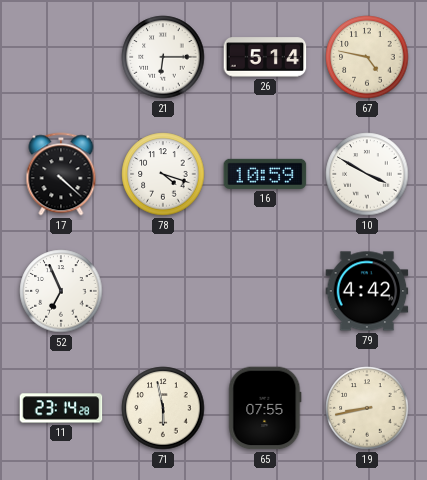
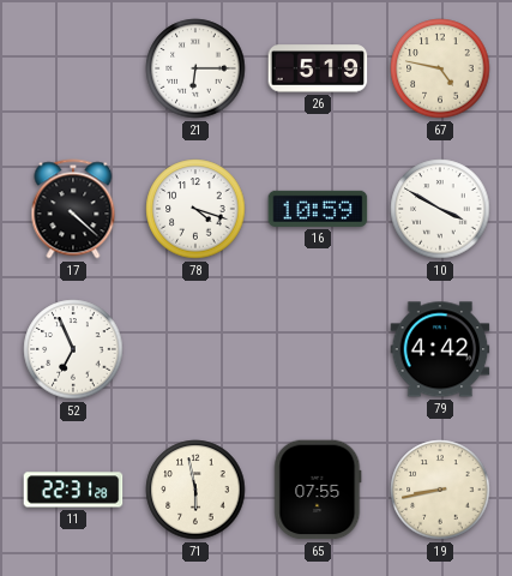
26: 5:14 -> 5:19
11: 23:14 -> 22:31
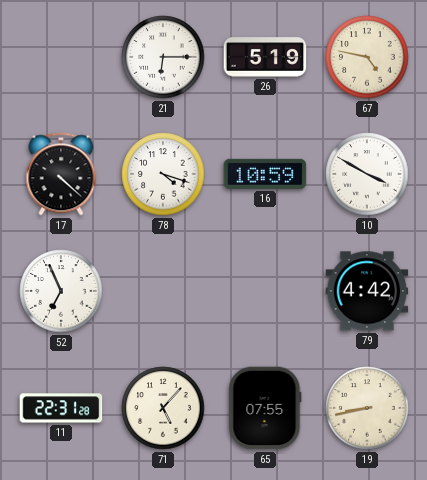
71: 5:58 -> 5:07
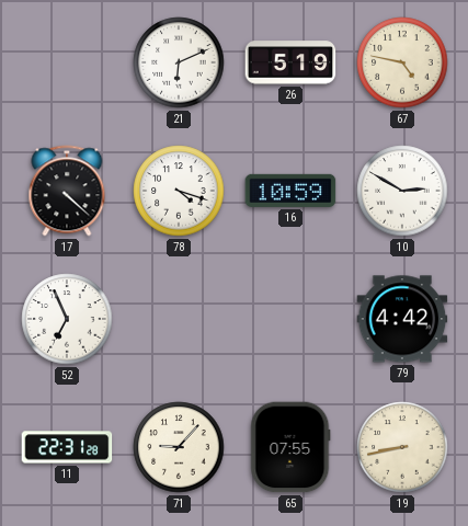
21: 6:15 -> 6:11
10: 3:50 -> 2:50
71: 5:07 -> 9:07
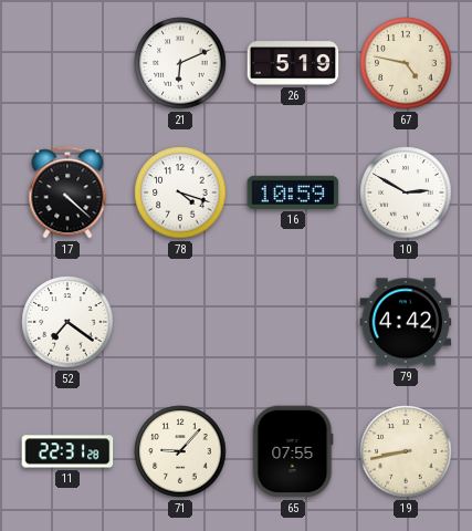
52: 6:56 -> 7:21
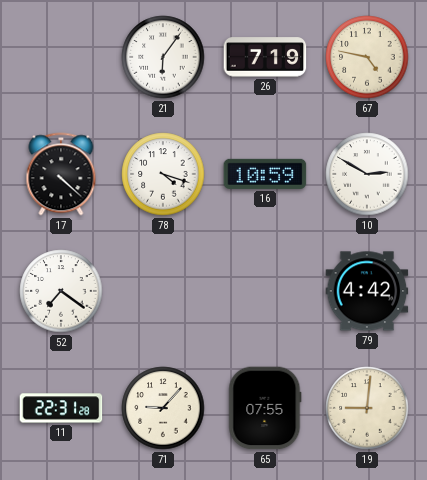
21: 6:11 -> 6:06
26: 5:19 -> 7:19
19: 8:43 -> 9:01
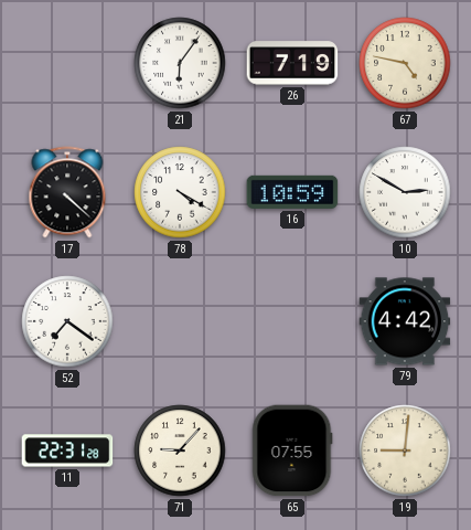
78: 4:18 -> 4:20
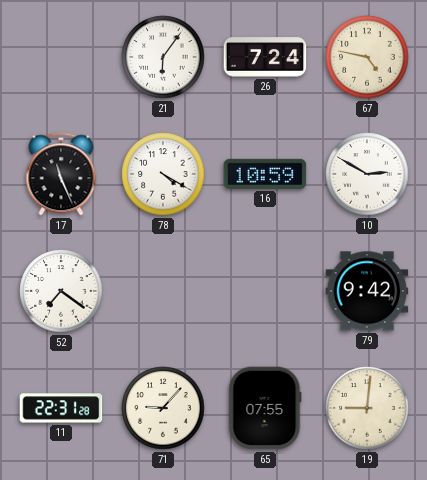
26: 7:19 -> 7:24
17: 4:22 -> 11:26
79: 4:42 -> 9:42
